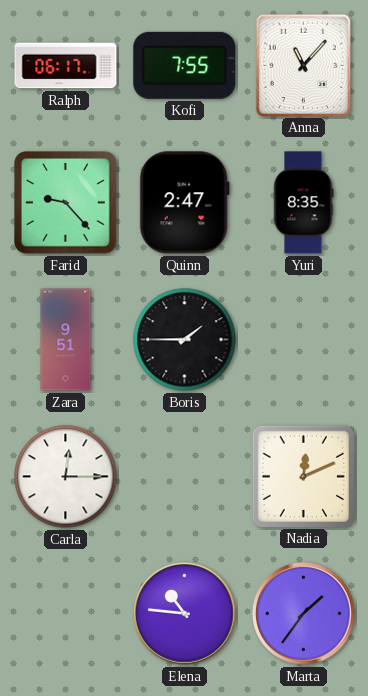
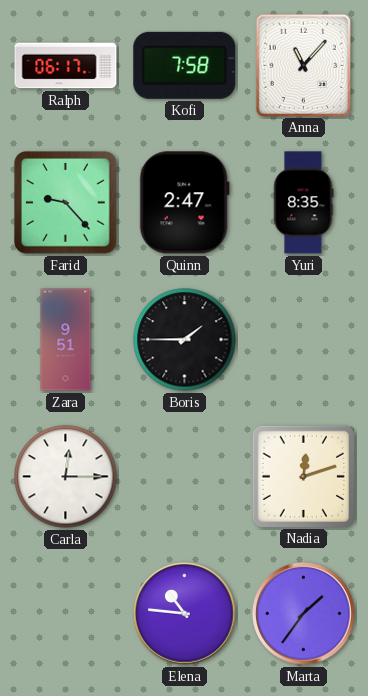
Kofi: 7:55 -> 7:58
Nadia: 12:11 -> 12:12
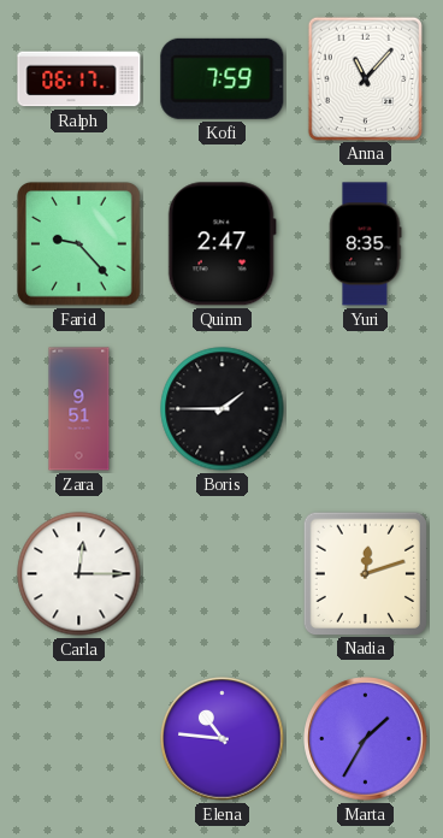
Kofi: 7:58 -> 7:59
Marta: 1:36 -> 1:35
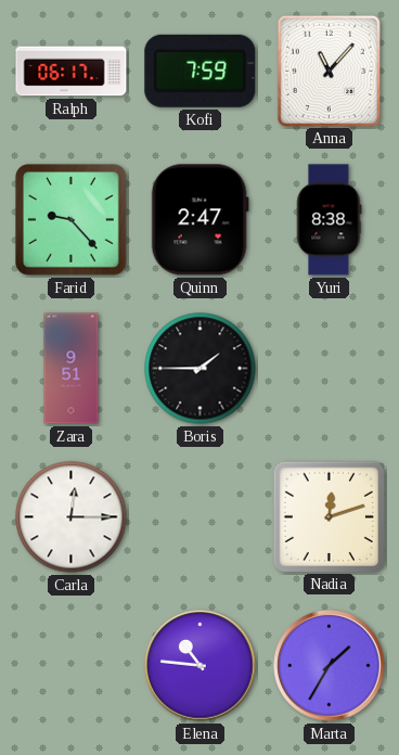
Yuri: 8:35 -> 8:38
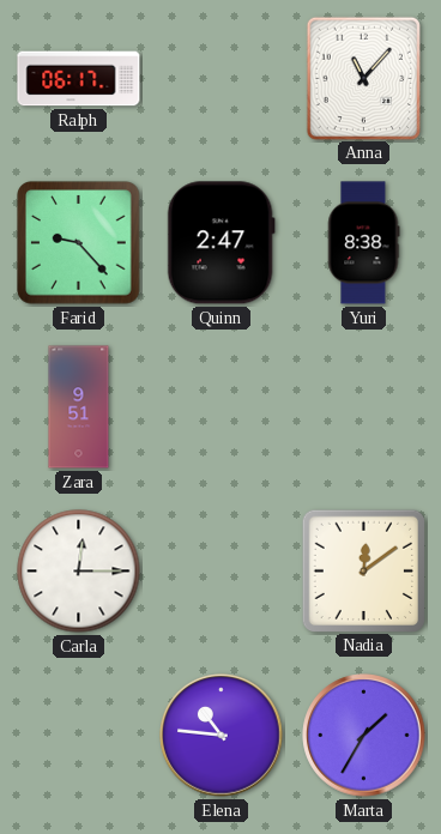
Kofi: 7:59 -> none
Boris: 1:45 -> none
Nadia: 12:12 -> 12:09
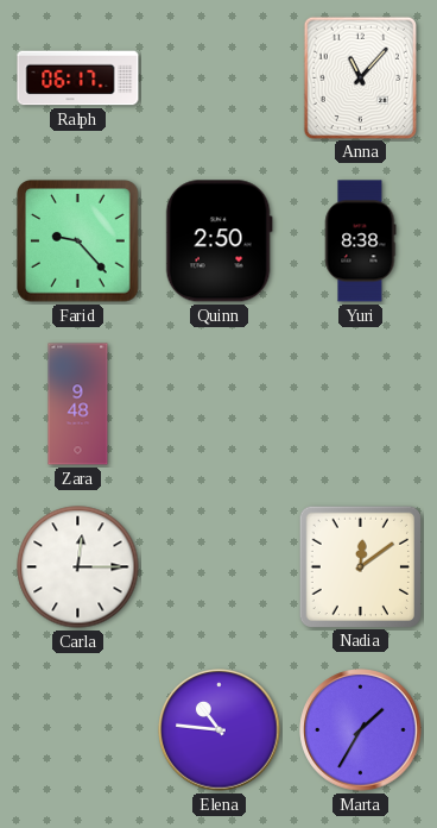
Quinn: 2:47 -> 2:50
Zara: 9:51 -> 9:48
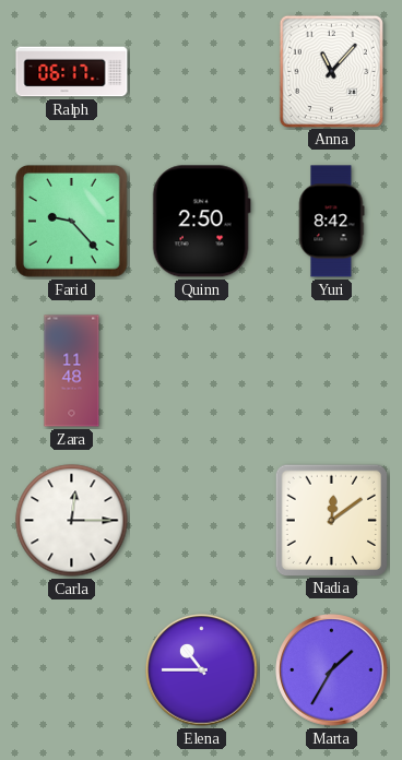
Yuri: 8:38 -> 8:42
Zara: 9:48 -> 11:48
Elena: 10:46 -> 10:45
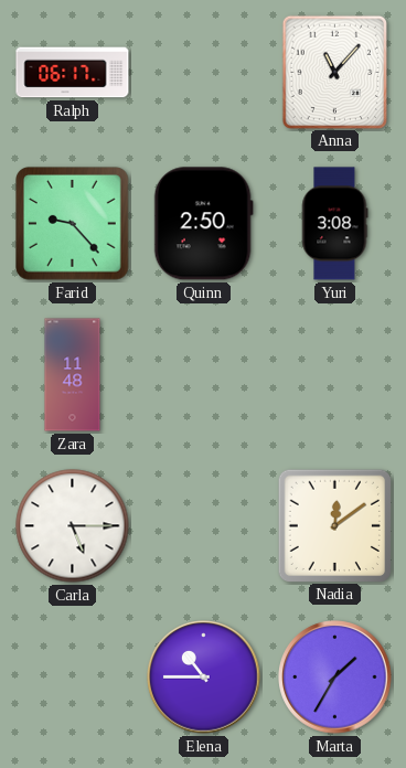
Yuri: 8:42 -> 3:08
Carla: 12:15 -> 5:15
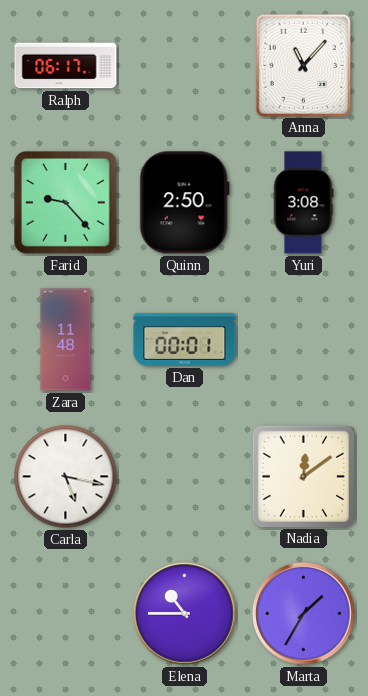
Dan: none -> 00:01
Carla: 5:15 -> 5:17
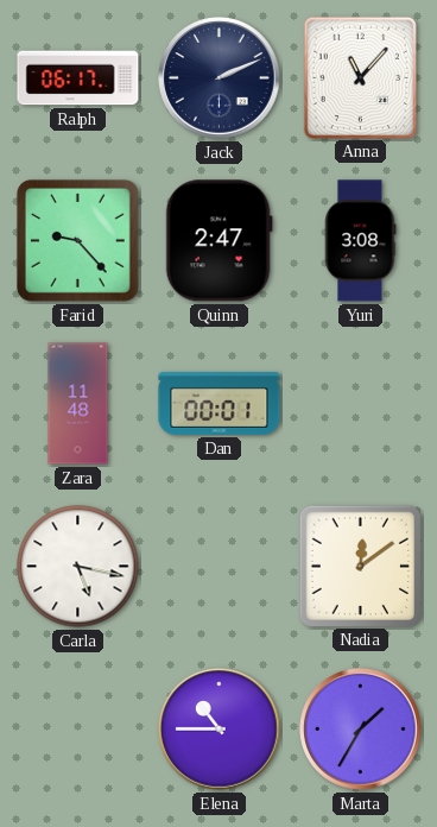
Jack: none -> 2:11
Quinn: 2:50 -> 2:47
